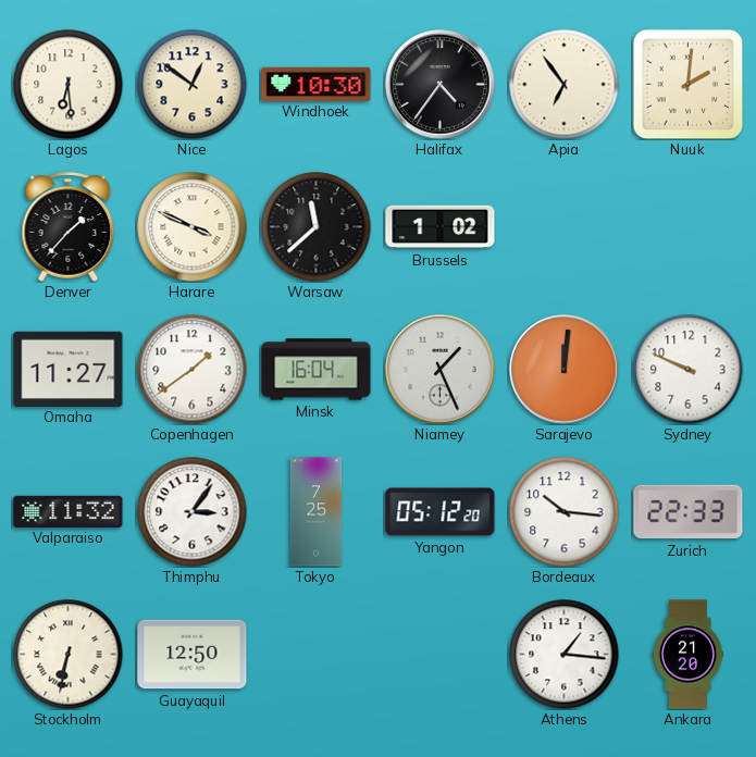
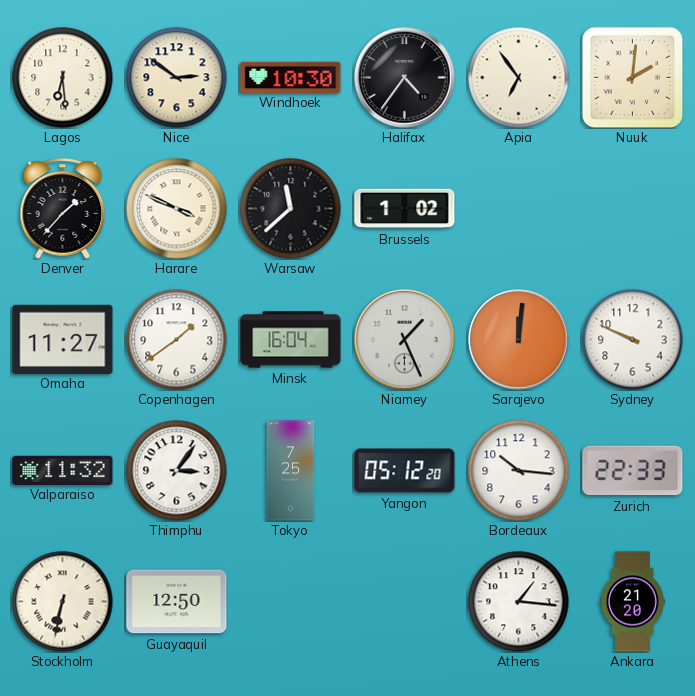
Nice: 12:51 -> 2:51
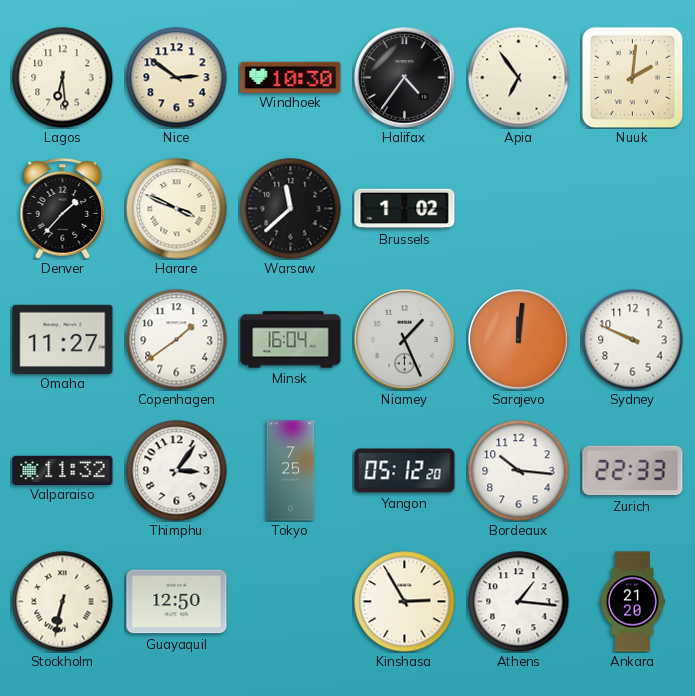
Kinshasa: none -> 2:55
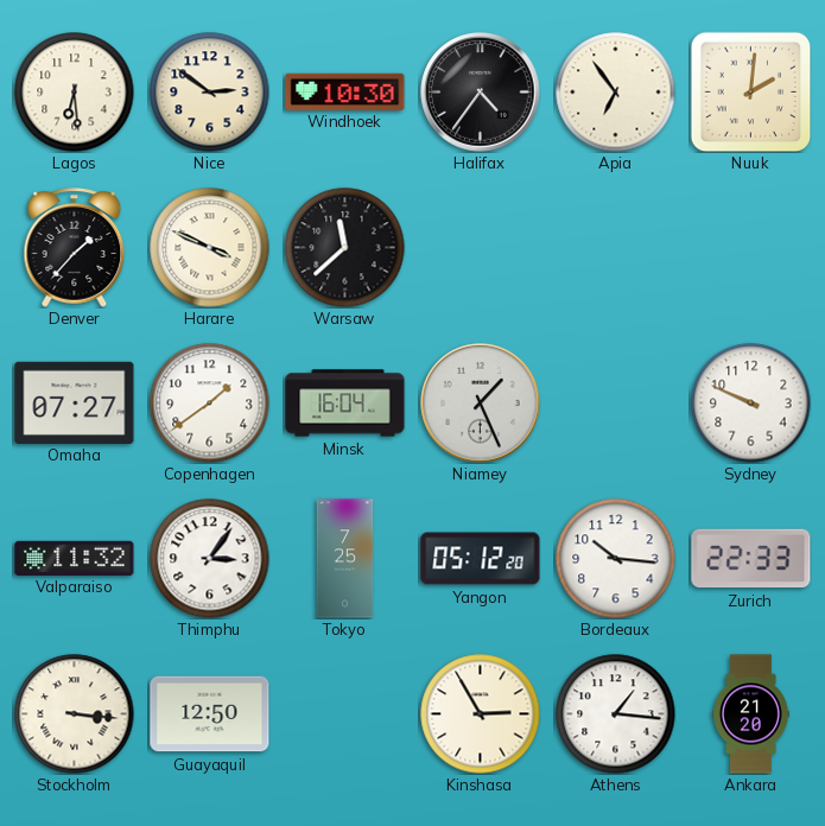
Brussels: 1:02 -> none
Omaha: 11:27 -> 07:27
Sarajevo: 12:01 -> none
Stockholm: 6:32 -> 3:16
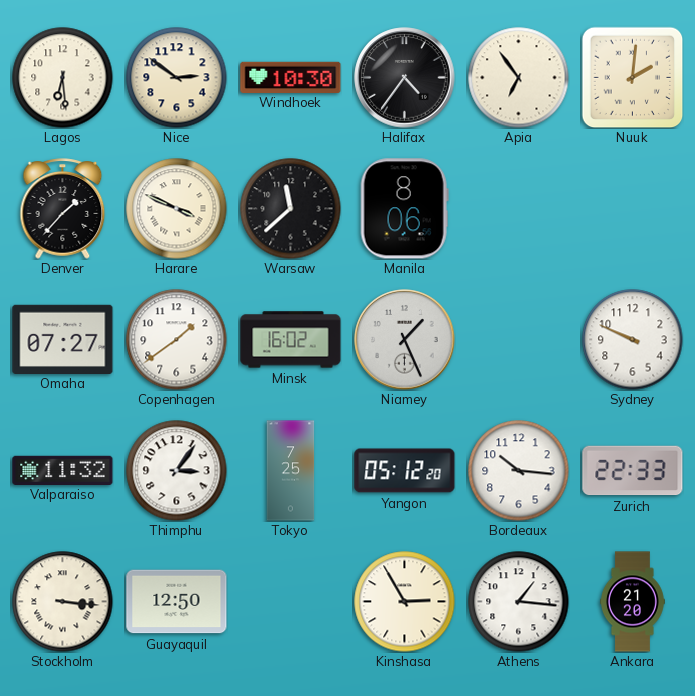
Manila: none -> 8:06
Minsk: 16:04 -> 16:02
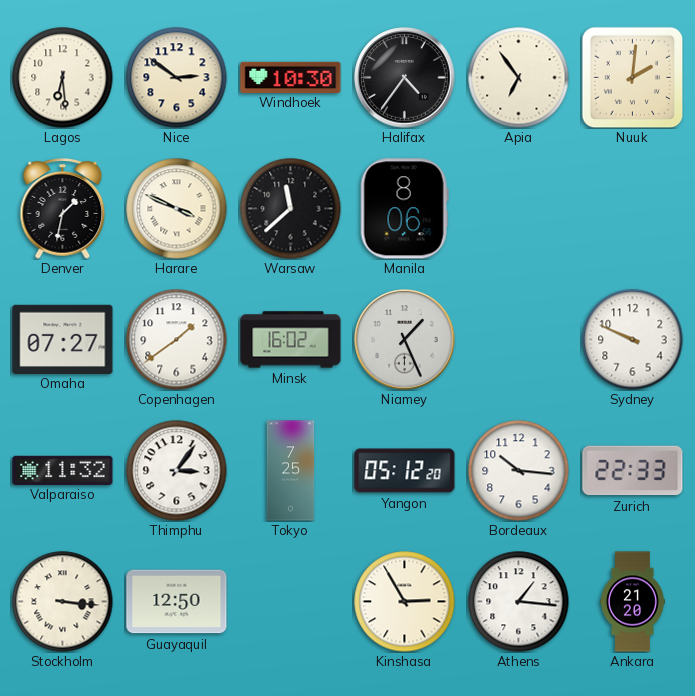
Denver: 1:37 -> 1:32
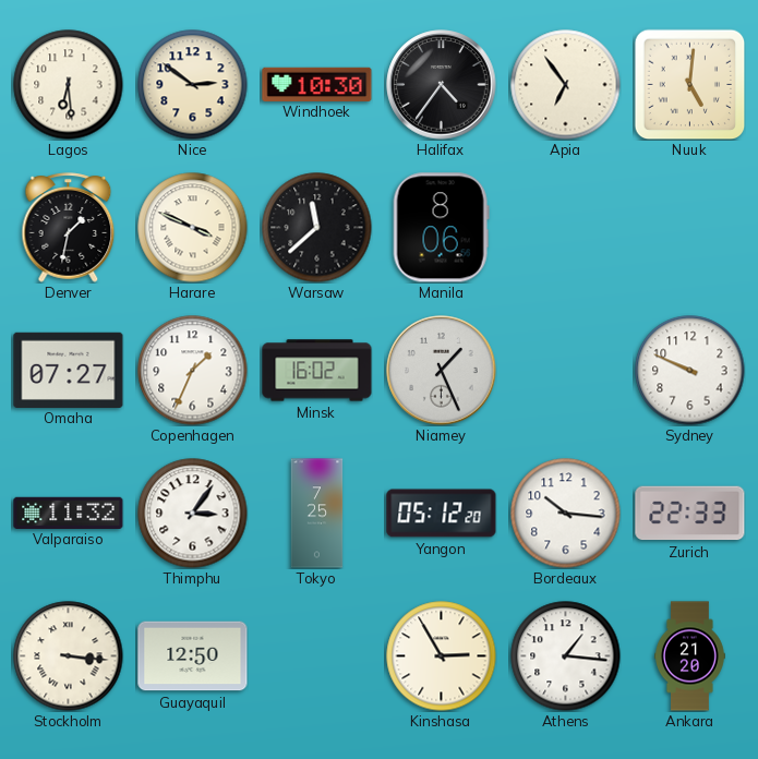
Nuuk: 2:01 -> 5:01
Copenhagen: 1:39 -> 1:34
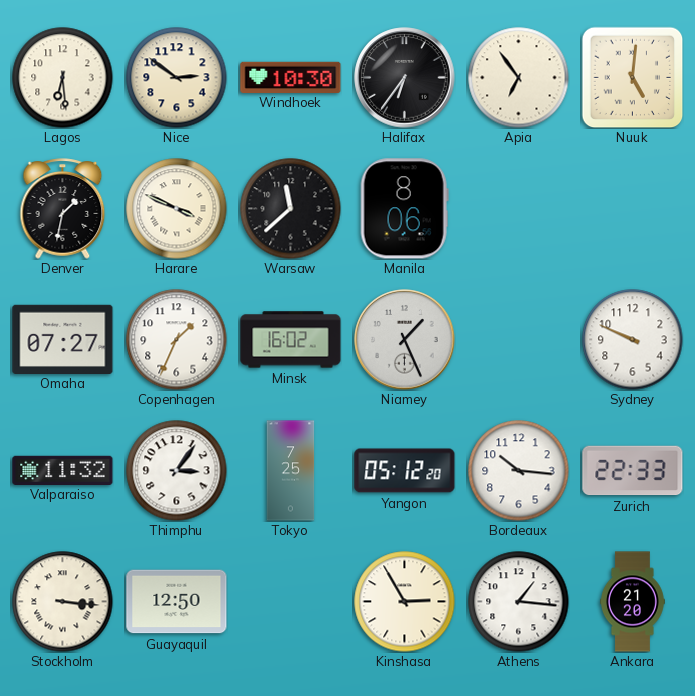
Halifax: 4:36 -> 6:36
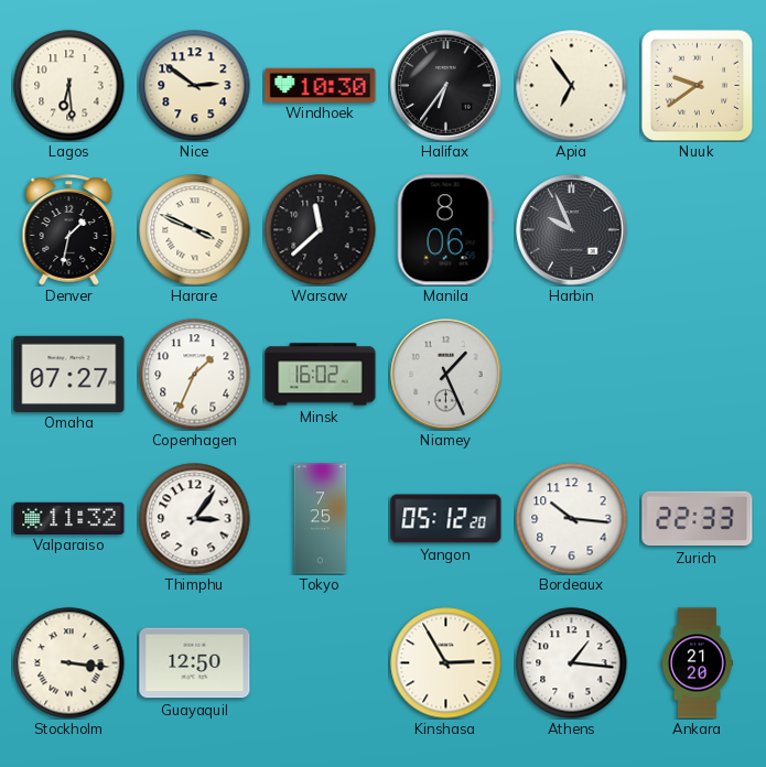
Nuuk: 5:01 -> 9:39
Harbin: none -> 9:56
Sydney: 9:49 -> none
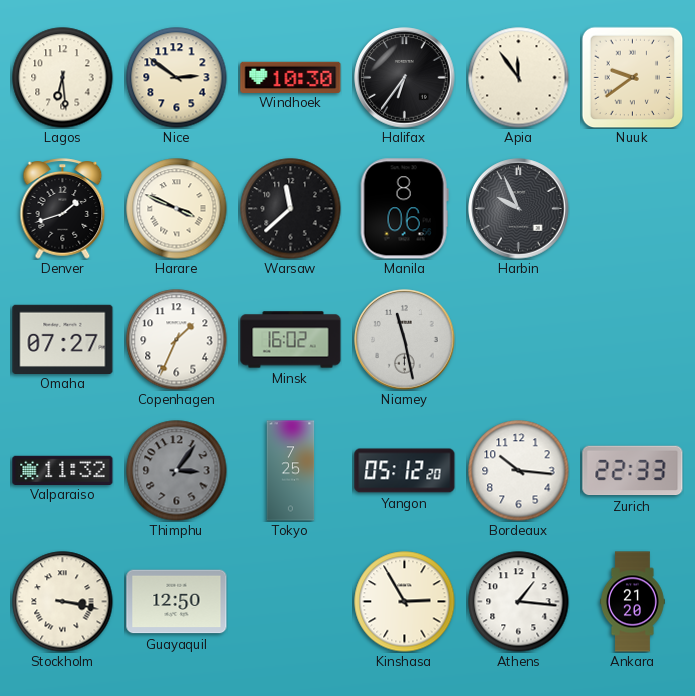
Apia: 6:54 -> 11:54
Denver: 1:32 -> 1:42
Niamey: 1:26 -> 11:28
Thimphu dial: white -> grey
Stockholm: 3:16 -> 3:17
